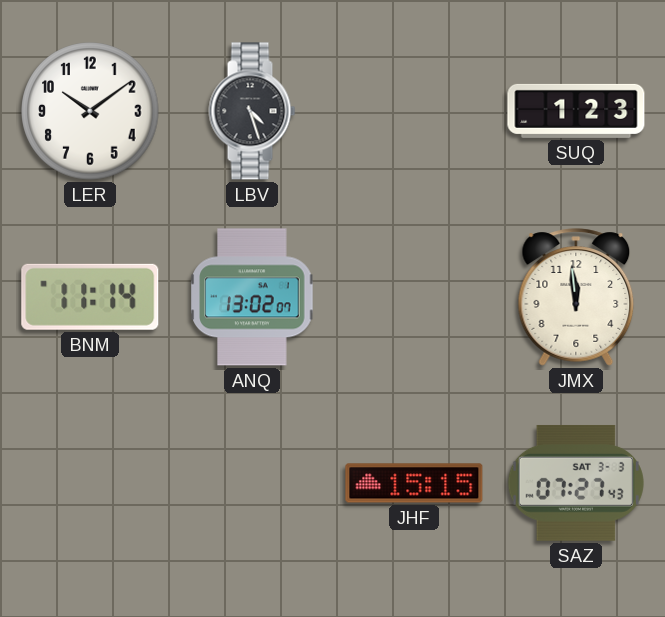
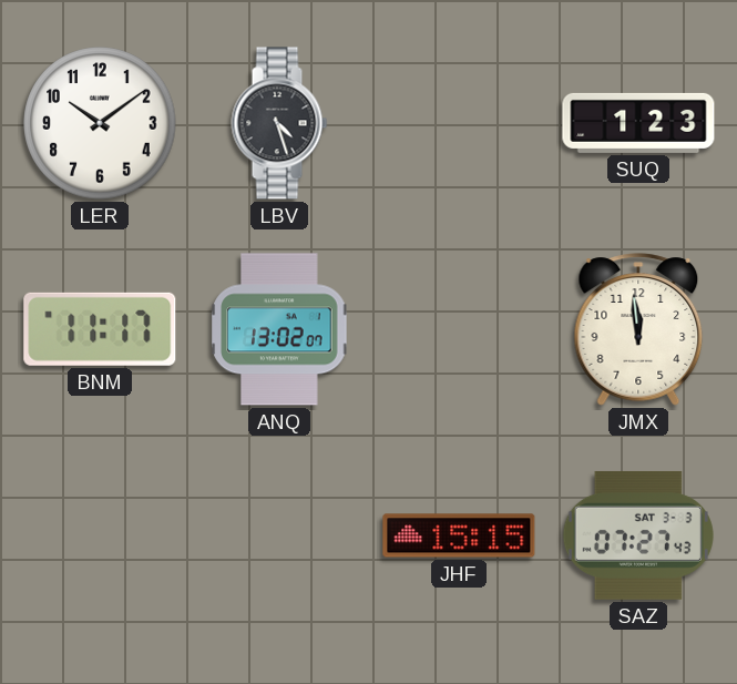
BNM: 11:14 -> 11:17
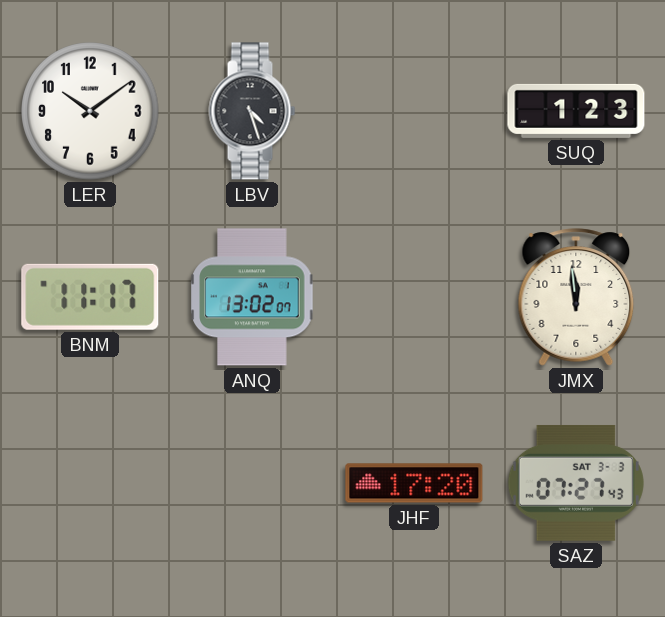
JHF: 15:15 -> 17:20
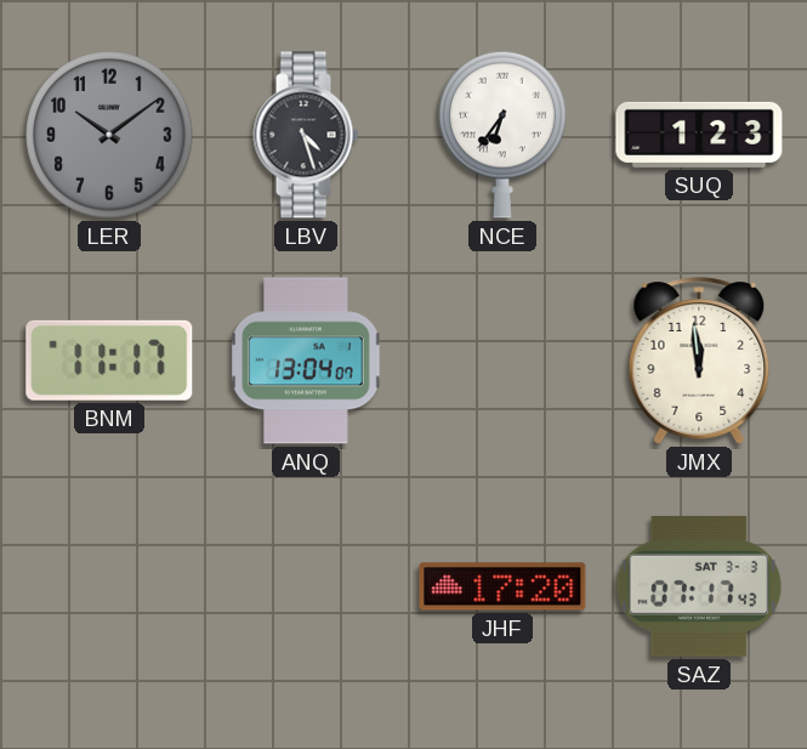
LER dial: white -> grey
NCE: none -> 6:36
ANQ: 13:02 -> 13:04
SAZ: 07:27 -> 07:17
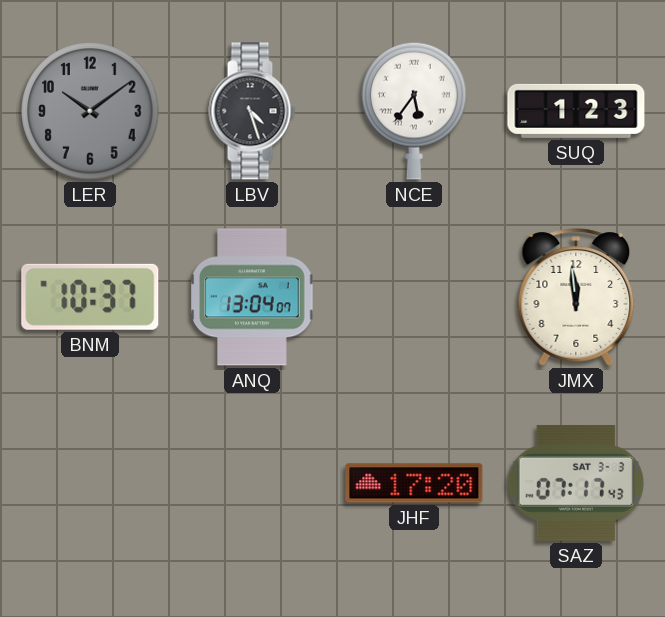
NCE: 6:36 -> 5:36
BNM: 11:17 -> 10:37
